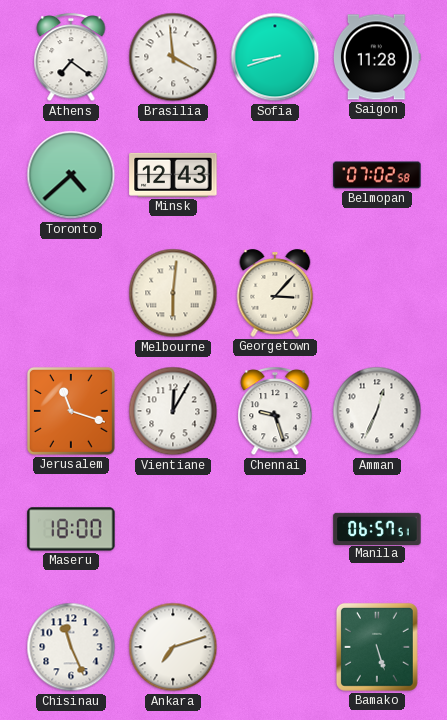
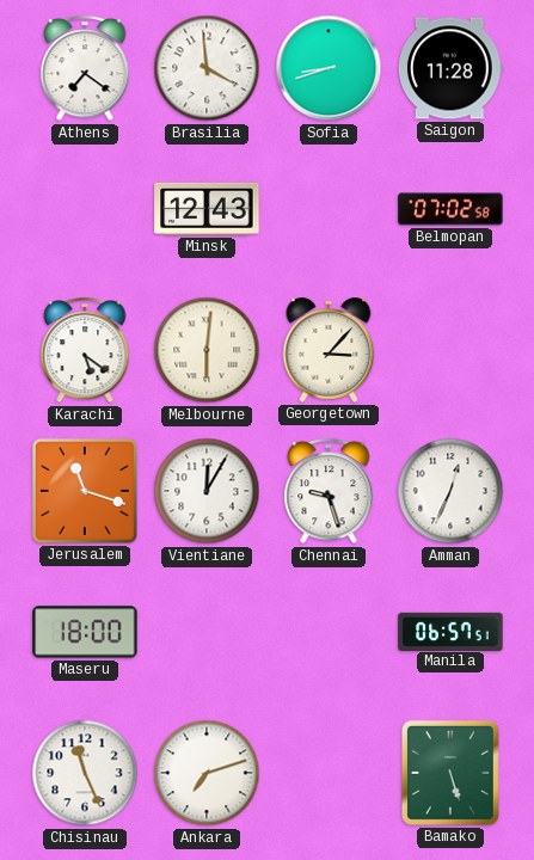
Toronto: 4:38 -> none
Karachi: none -> 5:21
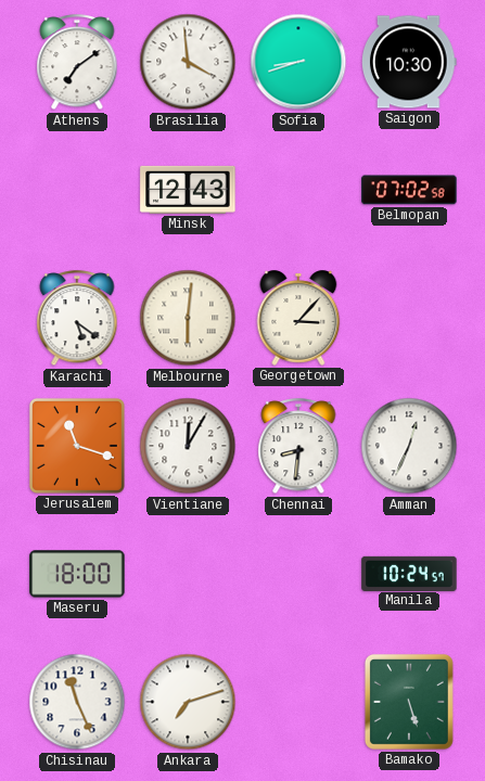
Athens: 7:21 -> 7:09
Saigon: 11:28 -> 10:30
Chennai: 9:27 -> 8:31
Manila: 06:57 -> 10:24
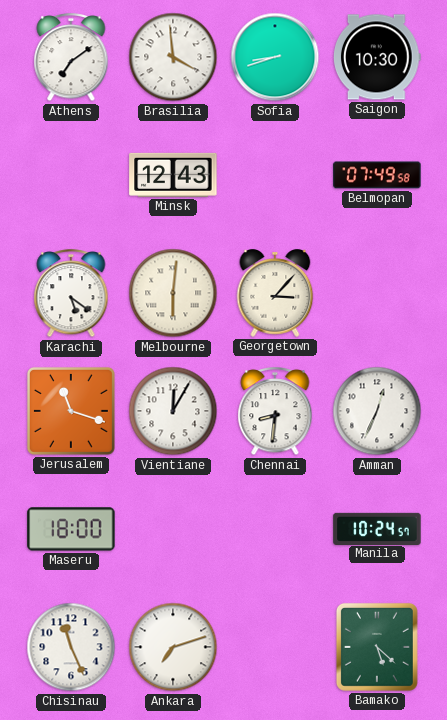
Belmopan: 07:02 -> 07:49
Bamako: 5:27 -> 5:22
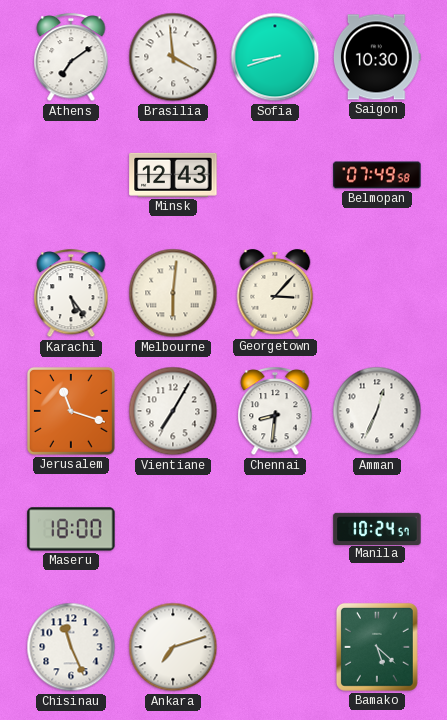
Karachi: 5:21 -> 5:24
Vientiane: 12:05 -> 7:05
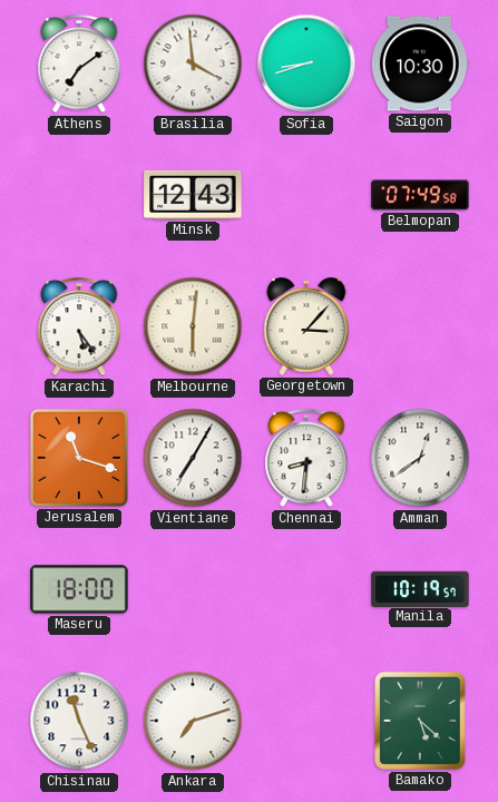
Amman: 12:34 -> 12:39
Manila: 10:24 -> 10:19
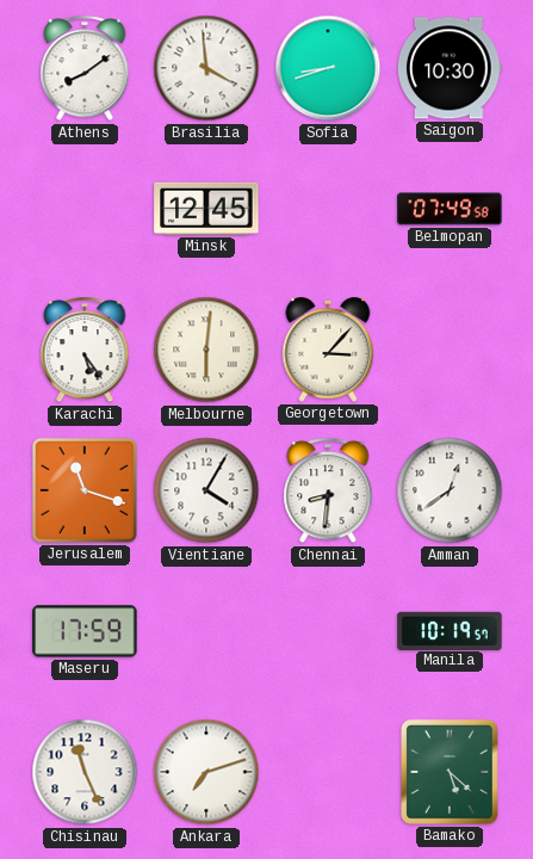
Athens: 7:09 -> 8:09
Minsk: 12:43 -> 12:45
Vientiane: 7:05 -> 4:05
Maseru: 18:00 -> 17:59
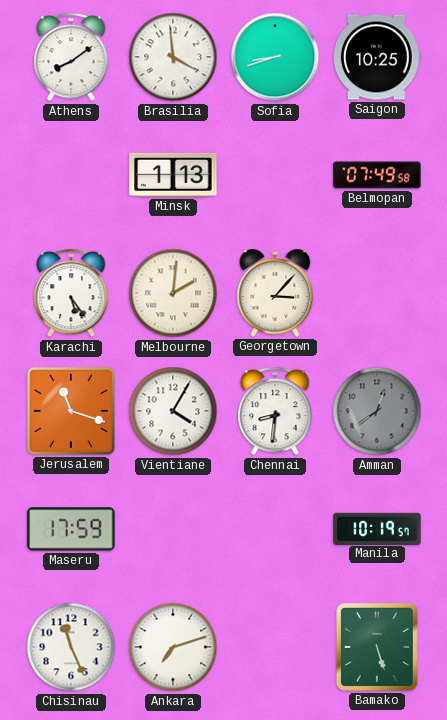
Saigon: 10:30 -> 10:25
Minsk: 12:45 -> 1:13
Melbourne: 6:01 -> 2:01
Amman dial: white -> grey
Bamako: 5:22 -> 5:27
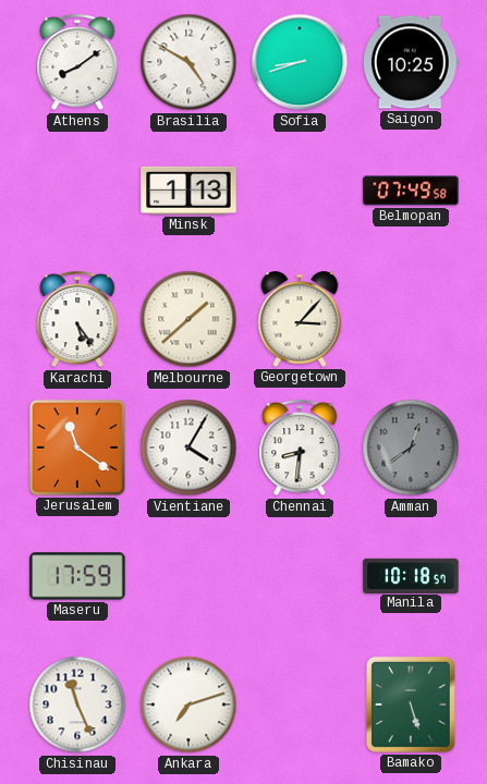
Brasilia: 3:59 -> 4:50
Melbourne: 2:01 -> 1:38
Jerusalem: 11:18 -> 11:21
Manila: 10:19 -> 10:18
